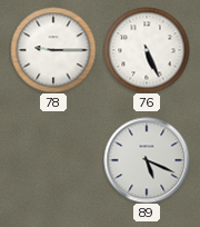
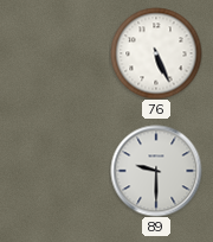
78: 9:15 -> none
89: 5:19 -> 9:30
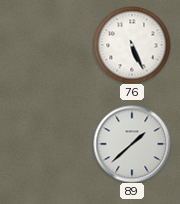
89: 9:30 -> 1:38
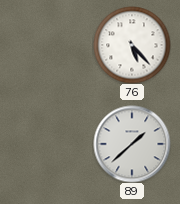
76: 5:26 -> 5:23
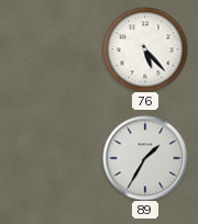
89: 1:38 -> 1:35
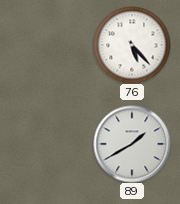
89: 1:35 -> 1:40
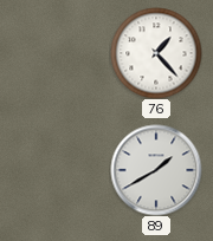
76: 5:23 -> 1:23
